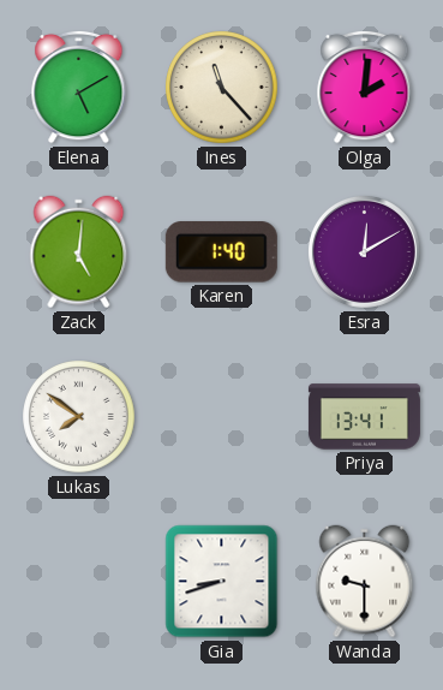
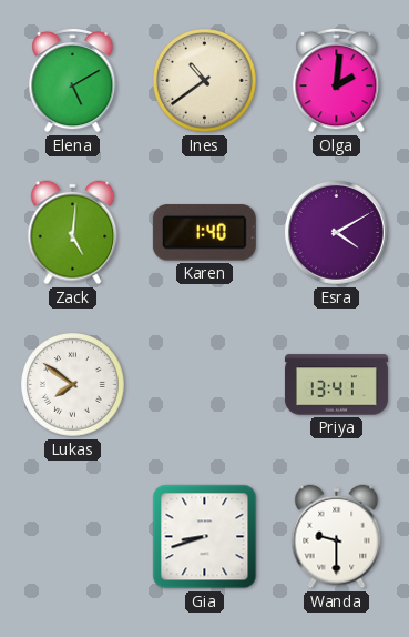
Ines: 11:23 -> 10:39
Esra: 12:10 -> 4:10
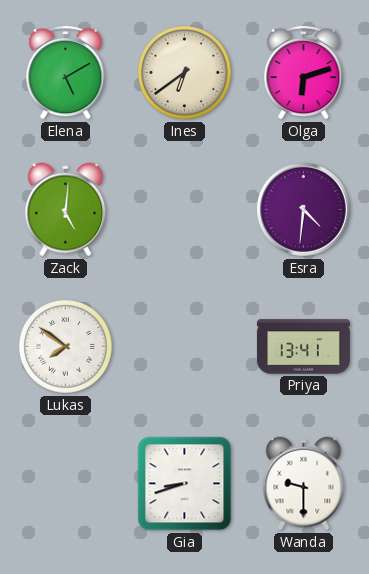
Ines: 10:39 -> 6:39
Olga: 2:01 -> 6:12
Karen: 1:40 -> none
Esra: 4:10 -> 4:31
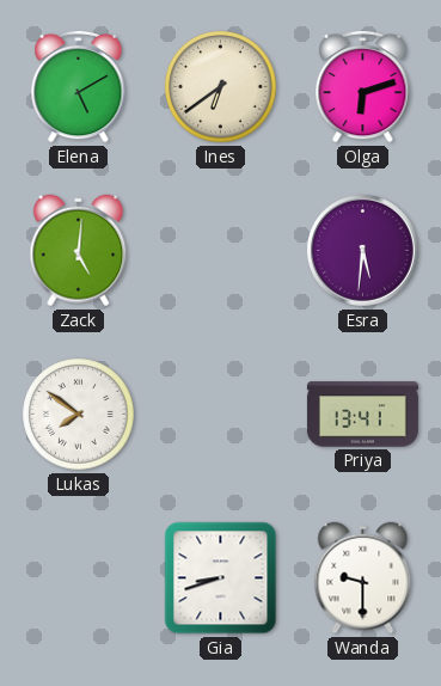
Esra: 4:31 -> 5:31
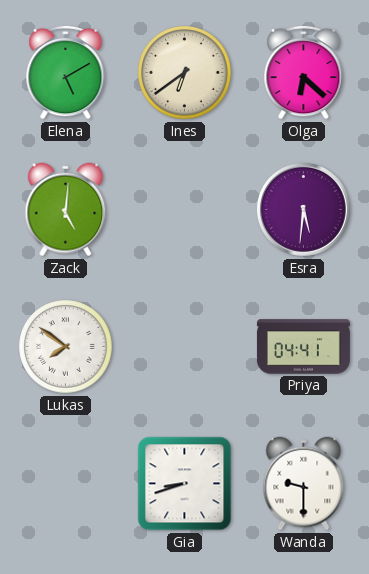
Olga: 6:12 -> 6:22
Priya: 13:41 -> 04:41
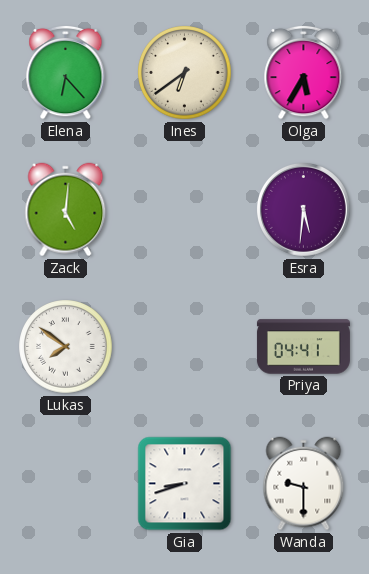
Elena: 5:10 -> 6:23
Olga: 6:22 -> 5:35
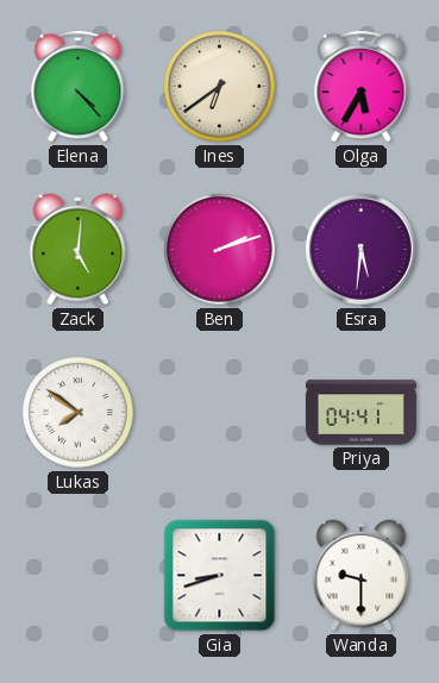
Elena: 6:23 -> 4:23
Ben: none -> 2:12
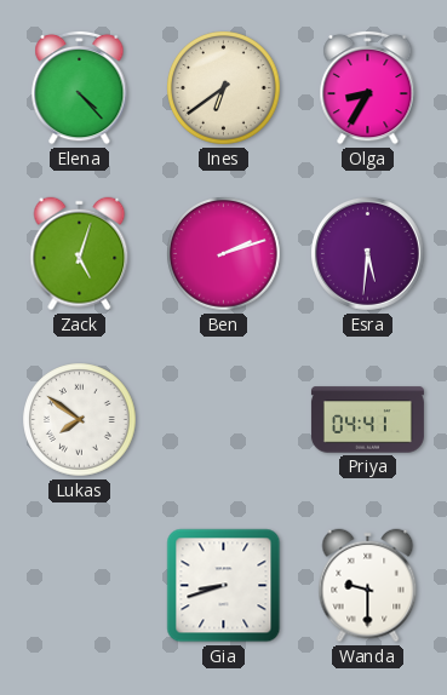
Olga: 5:35 -> 8:35
Zack: 5:01 -> 5:03
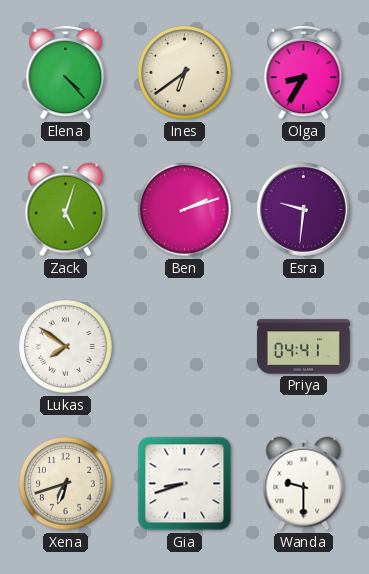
Esra: 5:31 -> 9:31
Xena: none -> 6:42
